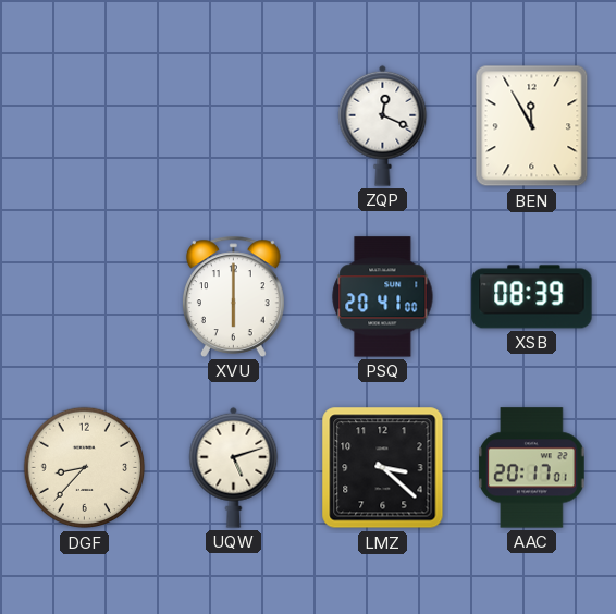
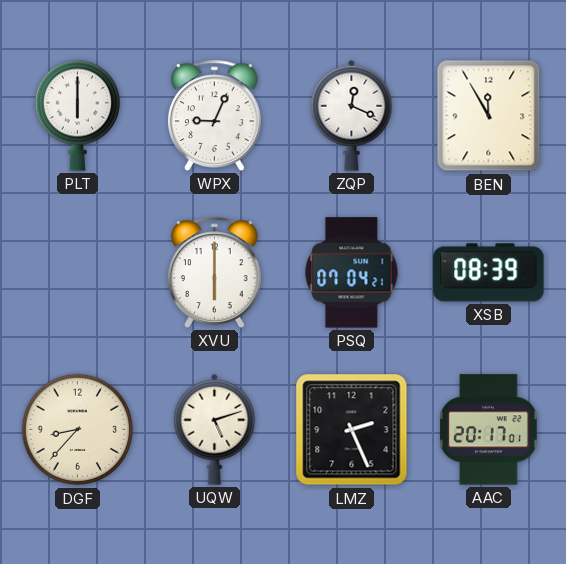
PLT: none -> 6:00
WPX: none -> 9:04
PSQ: 20:41 -> 07:04
LMZ: 3:22 -> 2:26
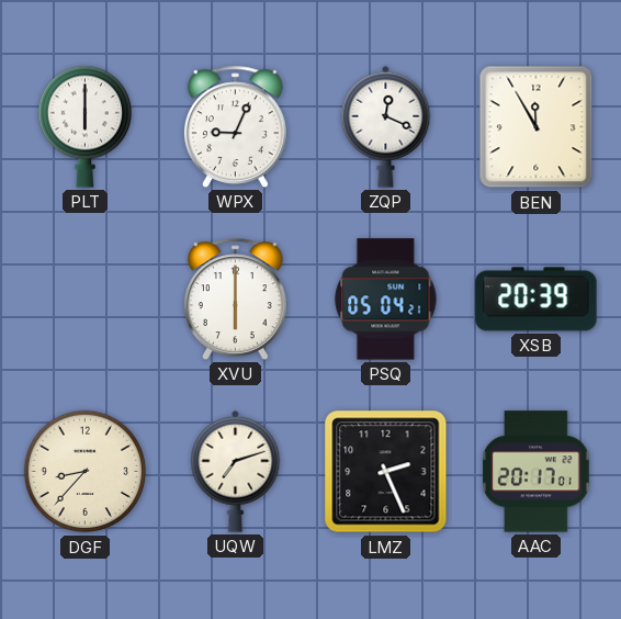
PSQ: 07:04 -> 05:04
XSB: 08:39 -> 20:39
UQW: 5:12 -> 7:12
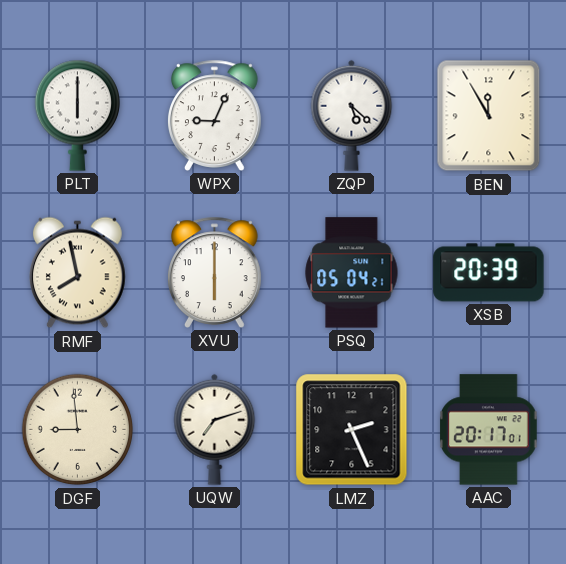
ZQP: 12:19 -> 5:22
RMF: none -> 7:58
DGF: 8:37 -> 8:59
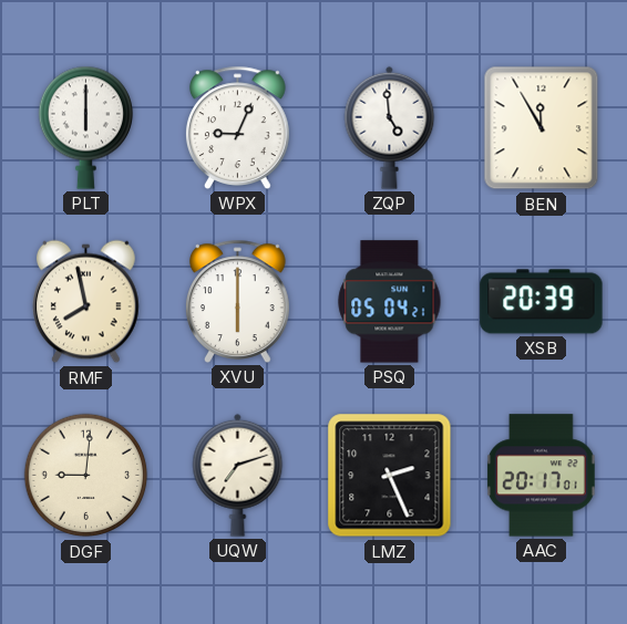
ZQP: 5:22 -> 4:59
DGF: 8:59 -> 9:01
